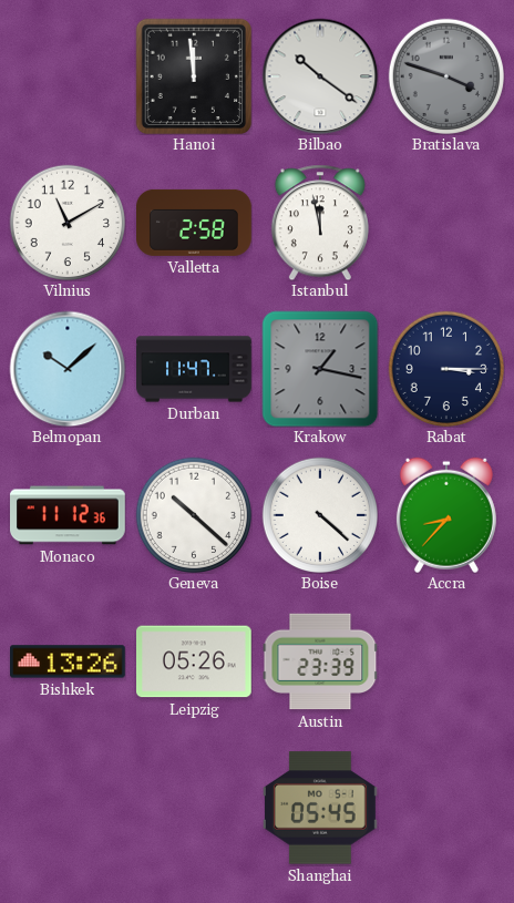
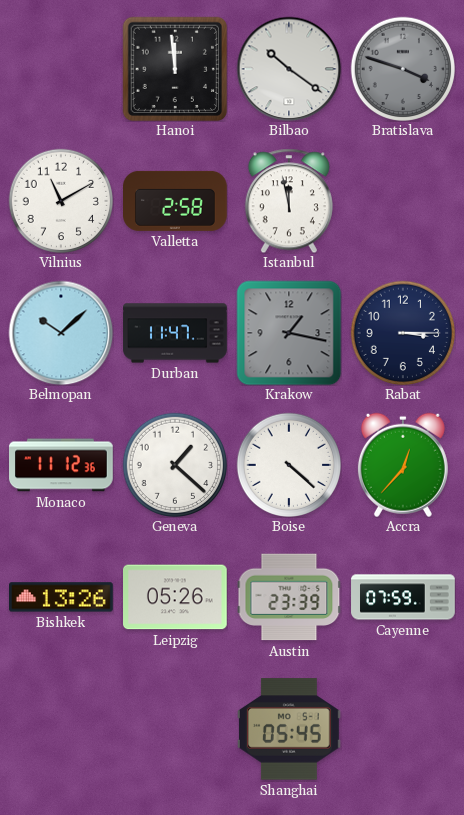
Geneva: 10:22 -> 1:22
Accra: 8:37 -> 12:37
Cayenne: none -> 07:59
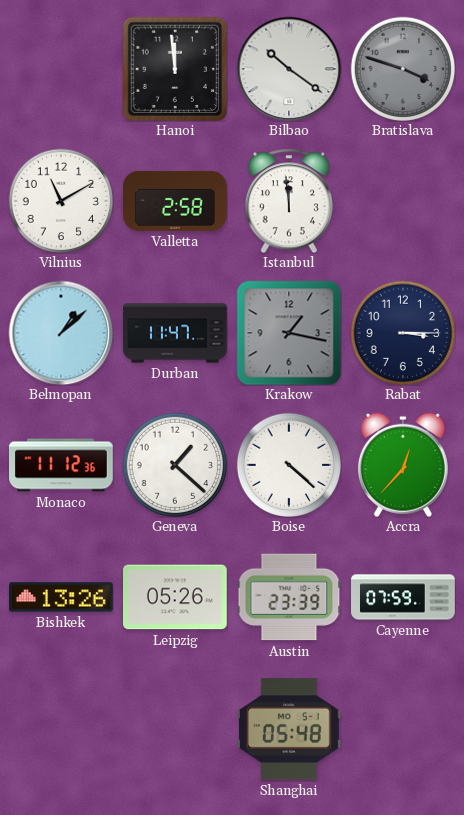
Istanbul: 11:58 -> 11:59
Belmopan: 10:08 -> 1:08
Shanghai: 05:45 -> 05:48
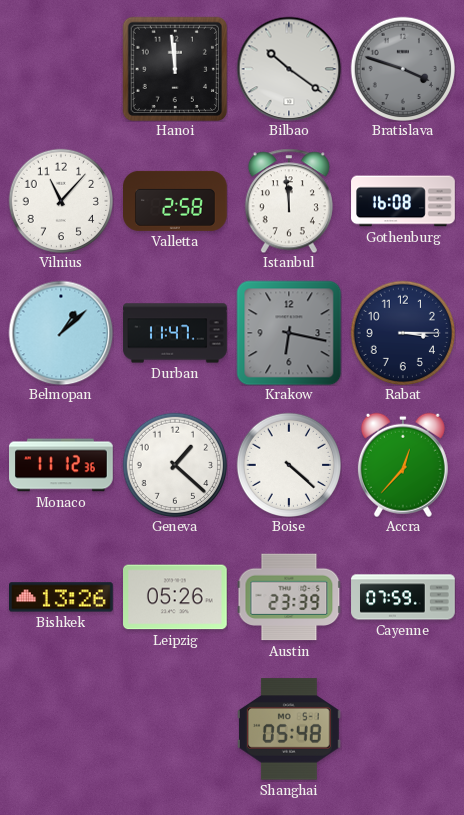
Vilnius: 11:10 -> 11:07
Gothenburg: none -> 16:08
Krakow: 1:17 -> 6:17
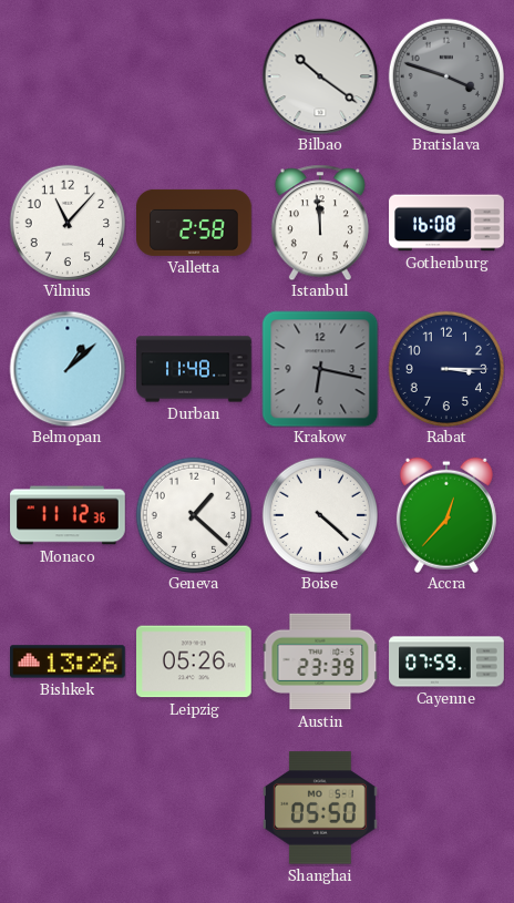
Hanoi: 11:59 -> none
Durban: 11:47 -> 11:48
Shanghai: 05:48 -> 05:50
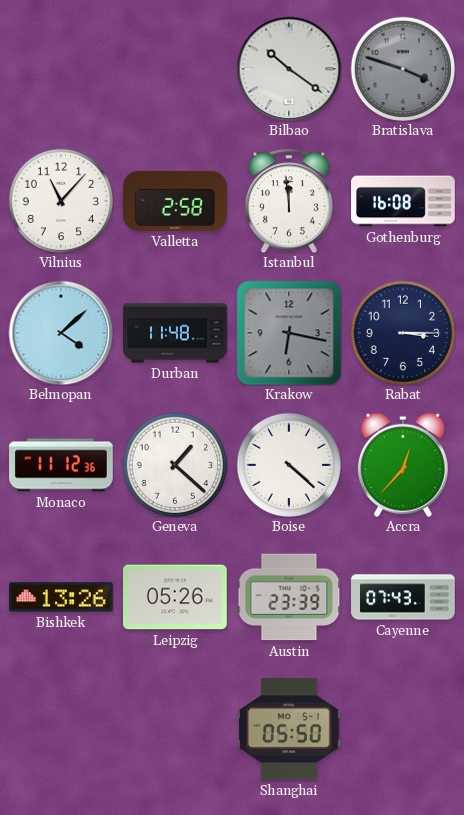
Belmopan: 1:08 -> 4:08
Cayenne: 07:59 -> 07:43
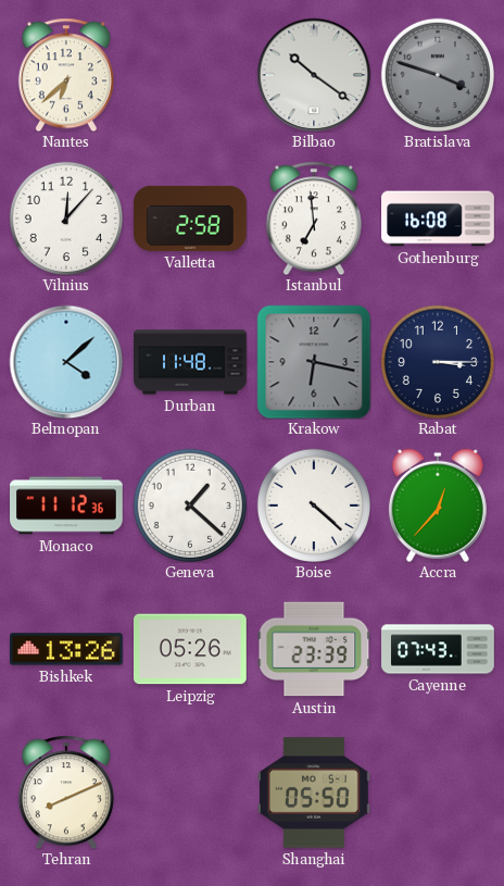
Nantes: none -> 6:38
Vilnius: 11:07 -> 12:07
Istanbul: 11:59 -> 6:59
Tehran: none -> 8:11
